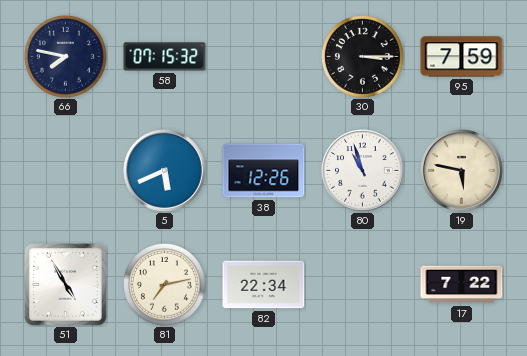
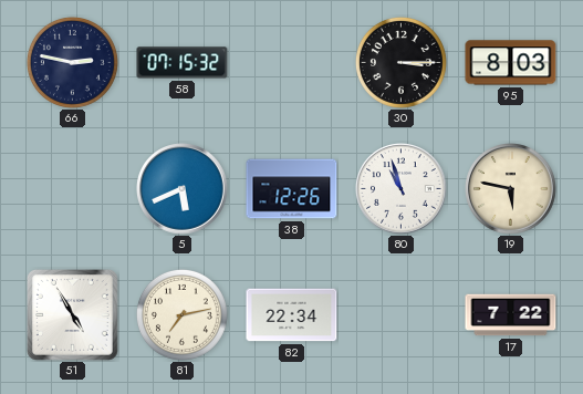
66: 7:47 -> 2:47
95: 7:59 -> 8:03
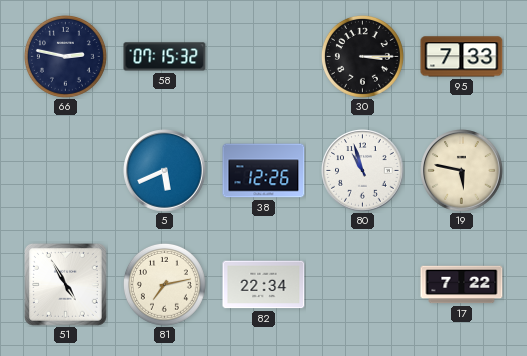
95: 8:03 -> 7:33
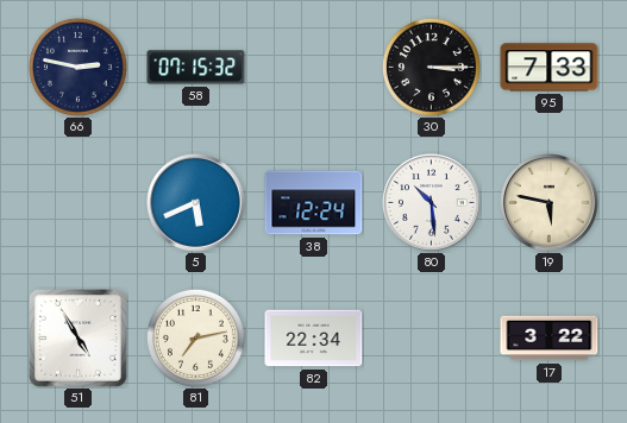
38: 12:26 -> 12:24
80: 10:57 -> 10:29
17: 7:22 -> 3:22
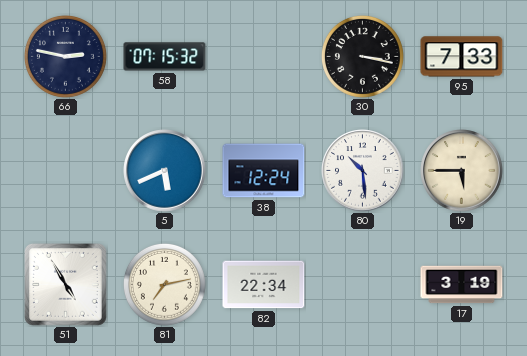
30: 3:15 -> 3:17
19: 5:47 -> 5:45
17: 3:22 -> 3:19
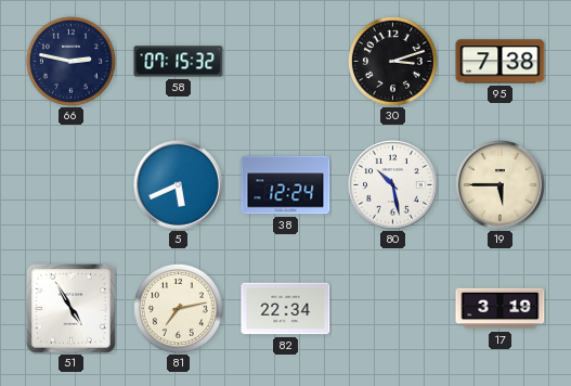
30: 3:17 -> 3:12
95: 7:33 -> 7:38
80: 10:29 -> 10:28
